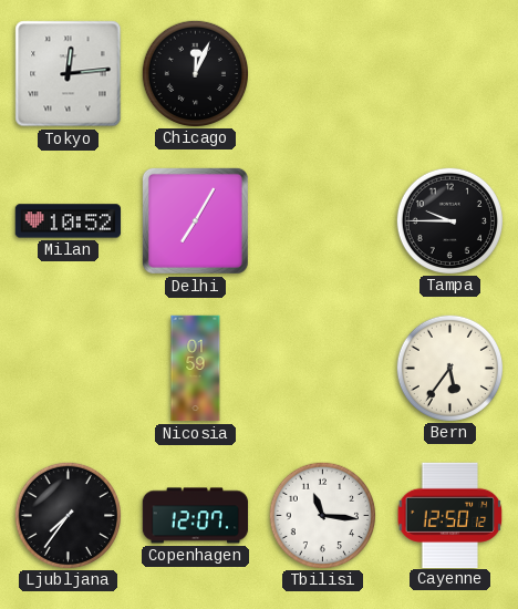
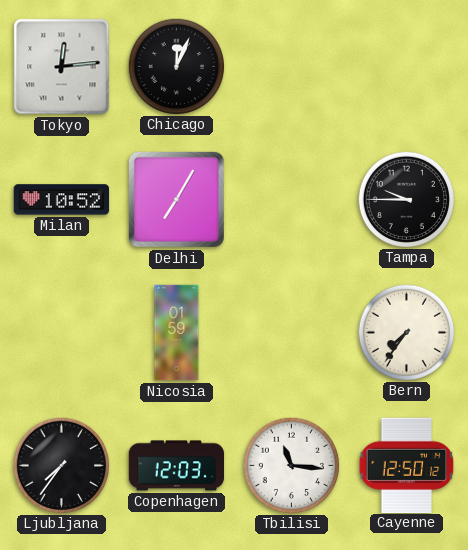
Bern: 5:36 -> 7:36
Copenhagen: 12:07 -> 12:03
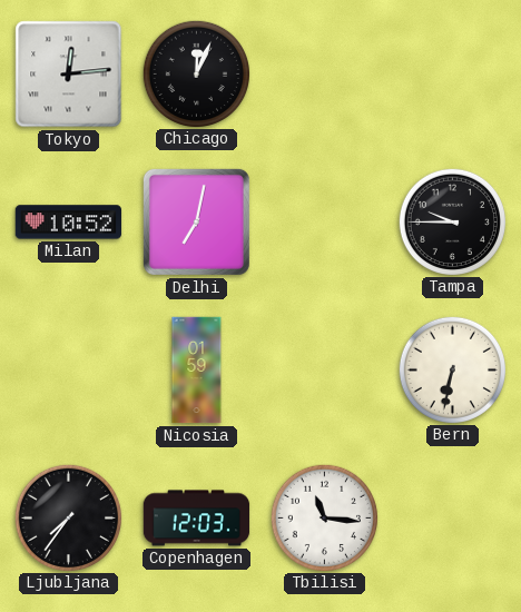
Delhi: 7:05 -> 7:02
Bern: 7:36 -> 6:32
Cayenne: 12:50 -> none
